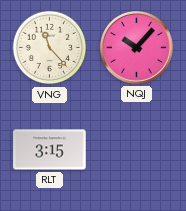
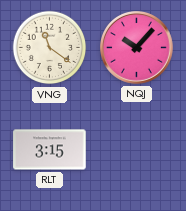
VNG: 11:23 -> 11:21
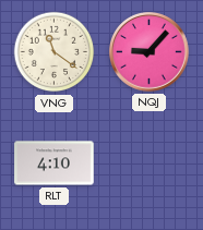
NQJ: 10:07 -> 9:07
RLT: 3:15 -> 4:10
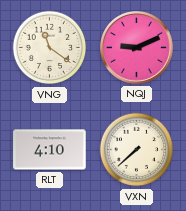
NQJ: 9:07 -> 9:11
VXN: none -> 7:38
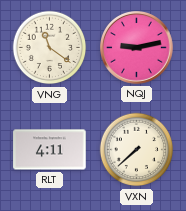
NQJ: 9:11 -> 9:13
RLT: 4:10 -> 4:11
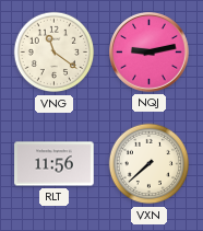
RLT: 4:11 -> 11:56
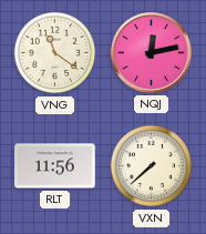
NQJ: 9:13 -> 12:13
